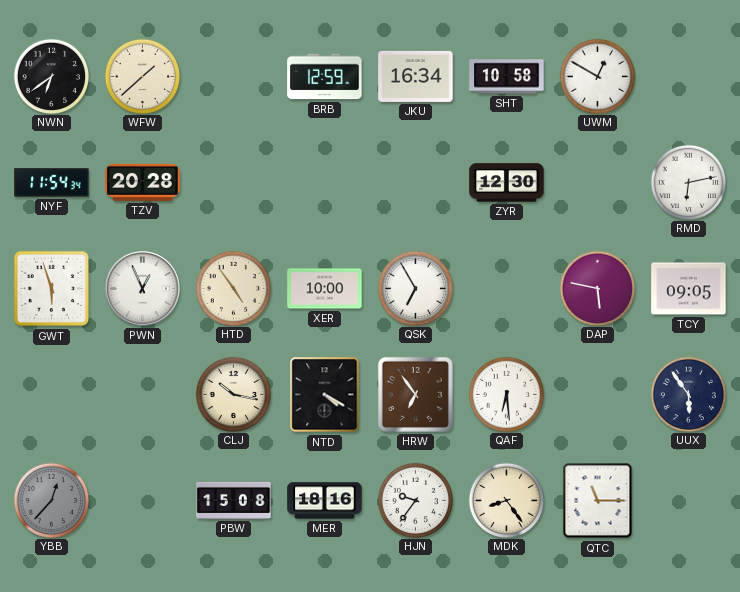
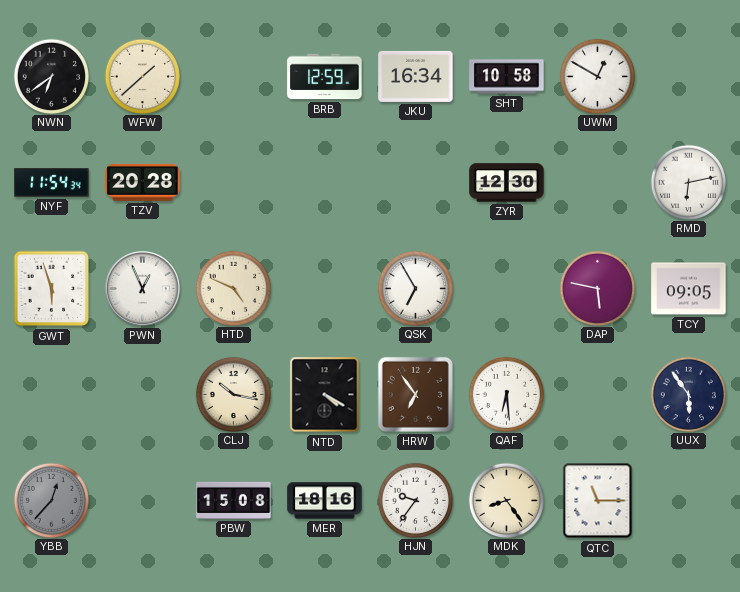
HTD: 4:54 -> 4:49
XER: 10:00 -> none
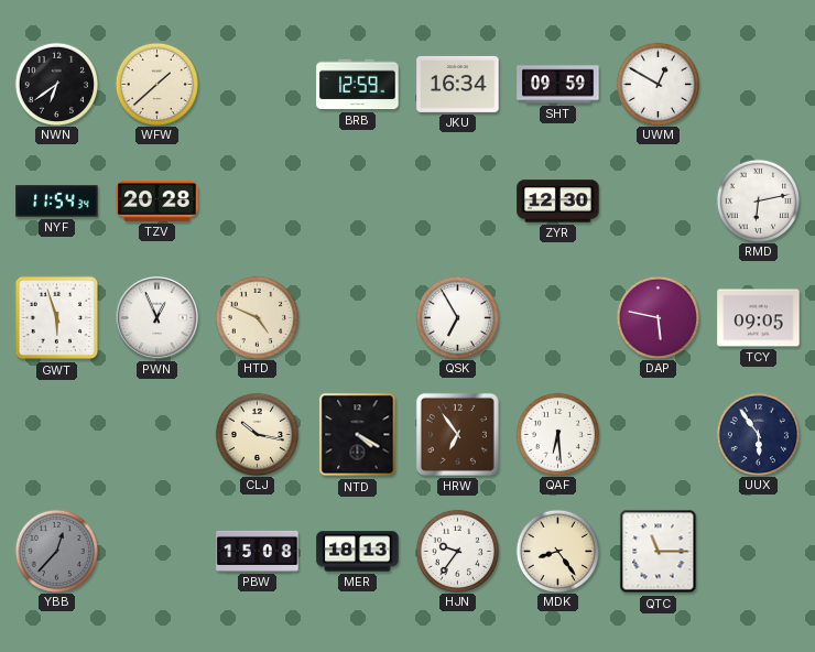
SHT: 10:58 -> 09:59
MER: 18:16 -> 18:13
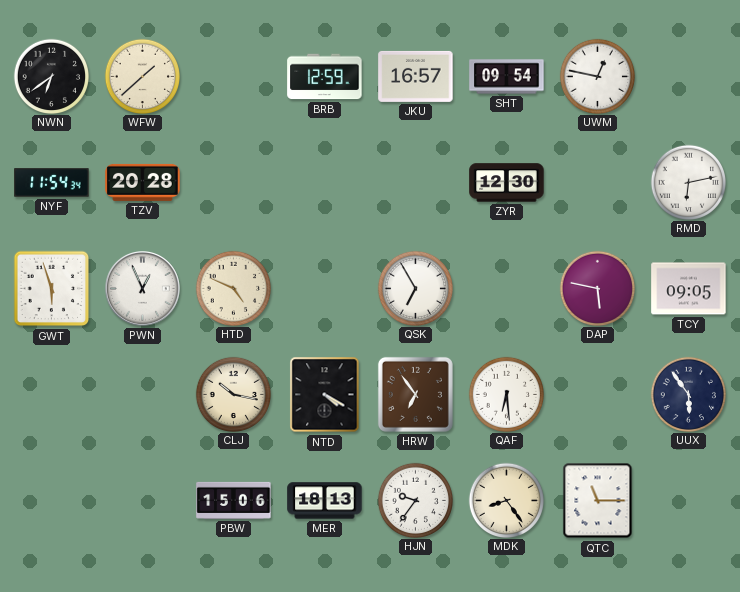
JKU: 16:34 -> 16:57
SHT: 09:59 -> 09:54
UWM: 12:50 -> 12:47
YBB: 12:37 -> none
PBW: 15:08 -> 15:06
